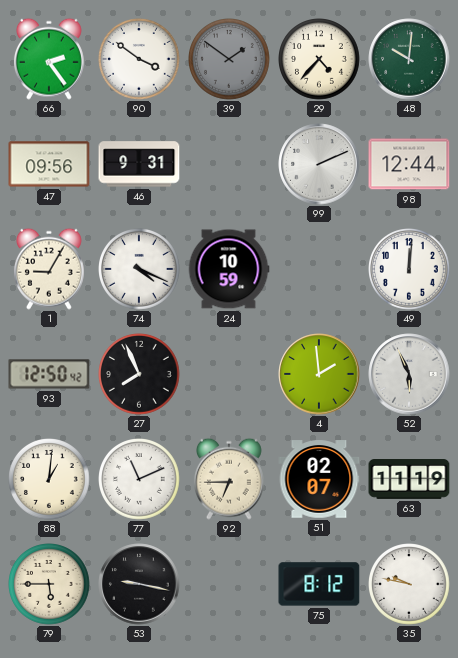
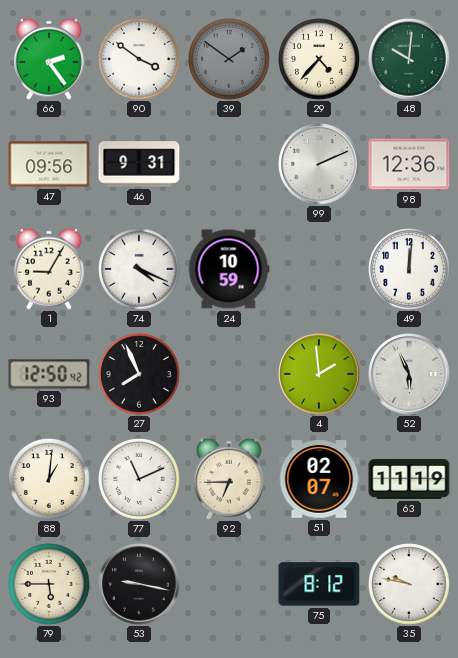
98: 12:44 -> 12:36
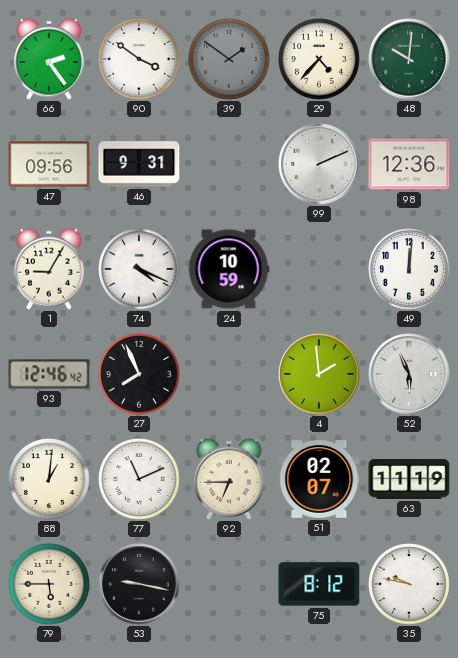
93: 12:50 -> 12:46
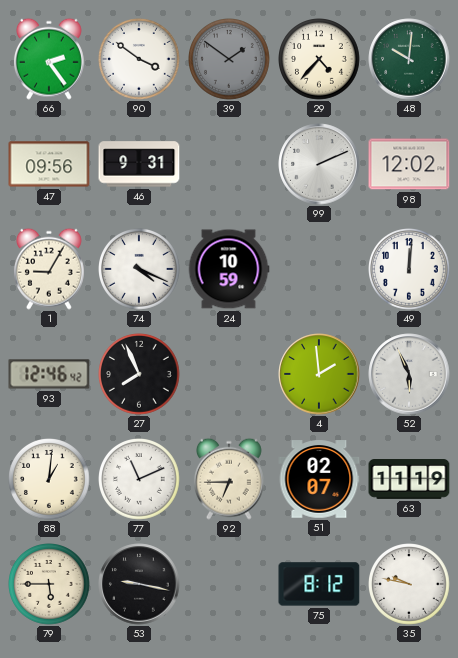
98: 12:36 -> 12:02
